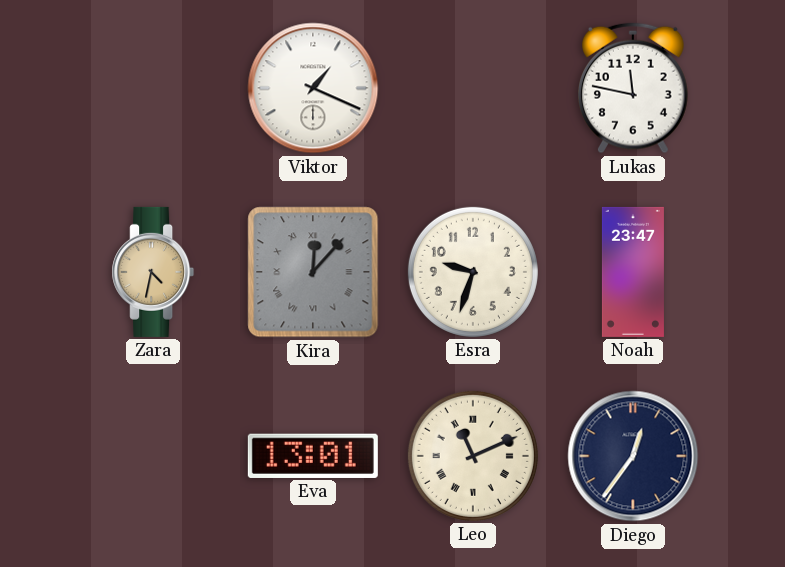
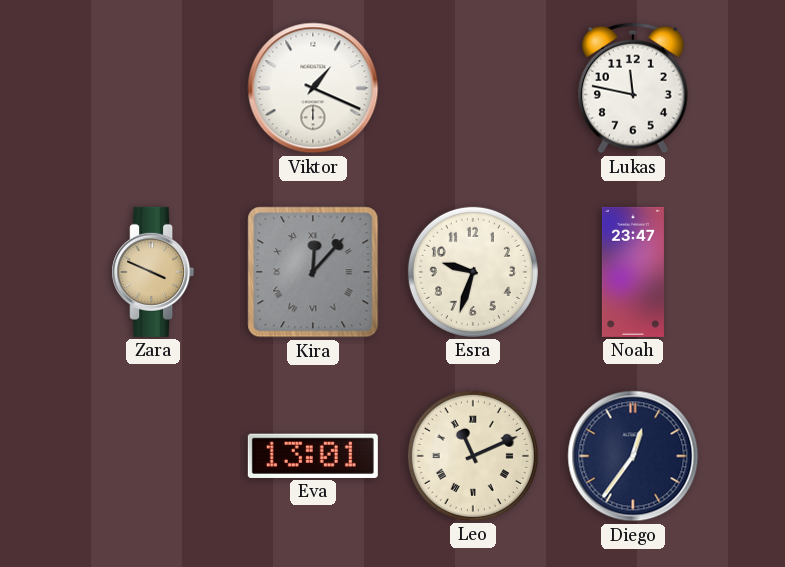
Zara: 4:32 -> 3:49
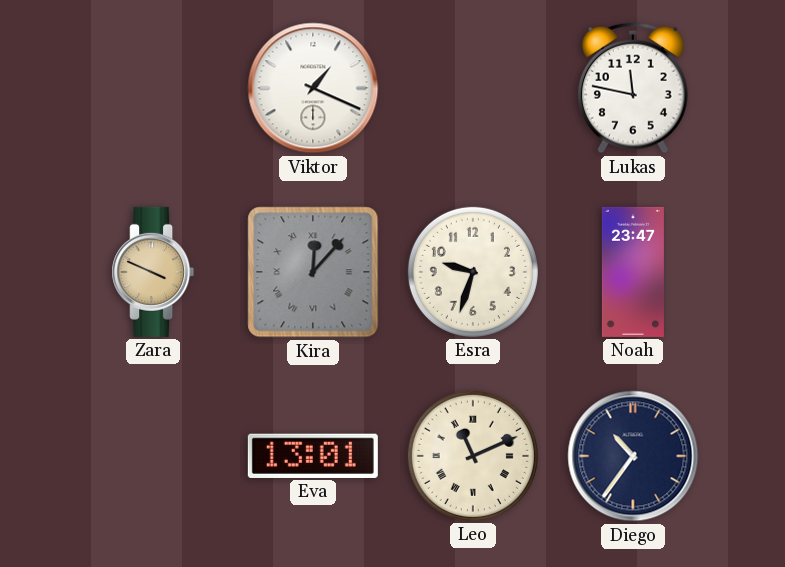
Diego: 12:36 -> 10:36
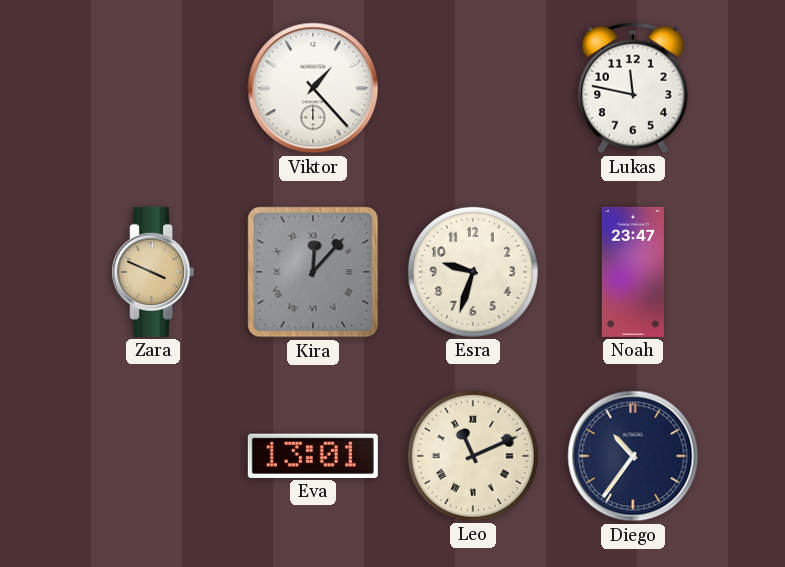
Viktor: 1:19 -> 1:23
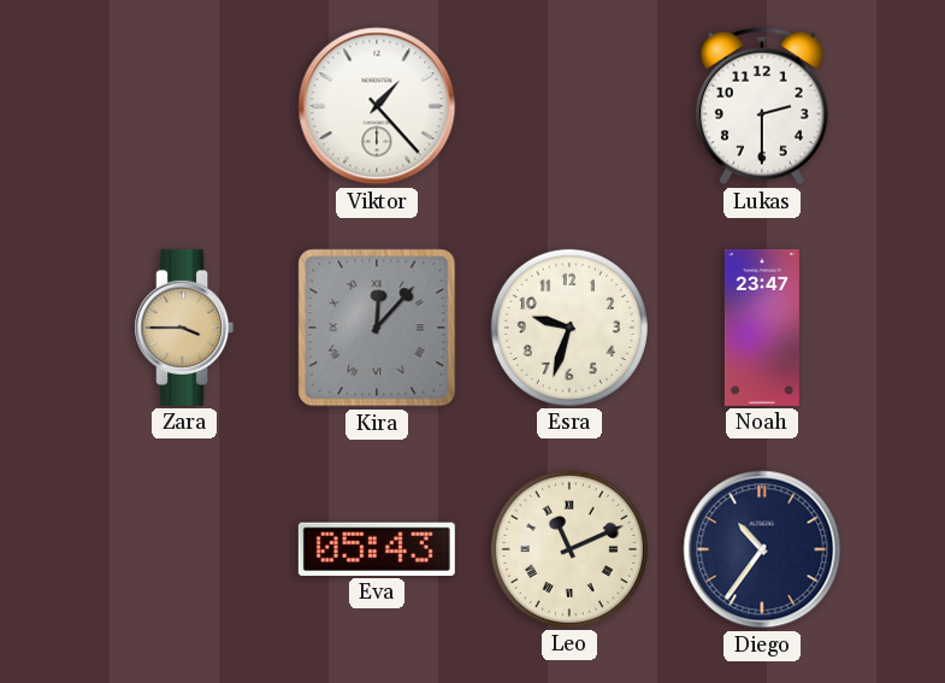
Lukas: 11:47 -> 2:30
Zara: 3:49 -> 3:45
Eva: 13:01 -> 05:43
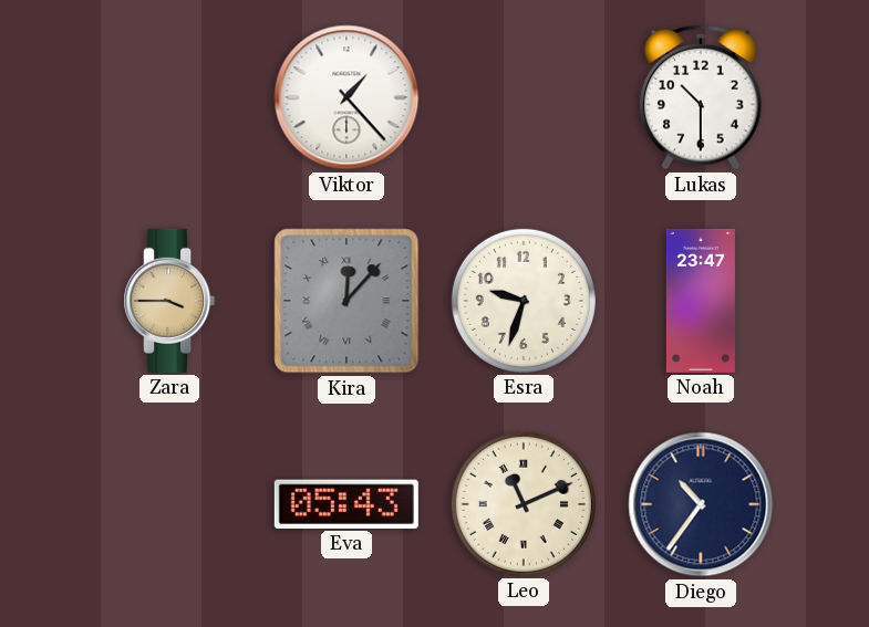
Lukas: 2:30 -> 10:30
